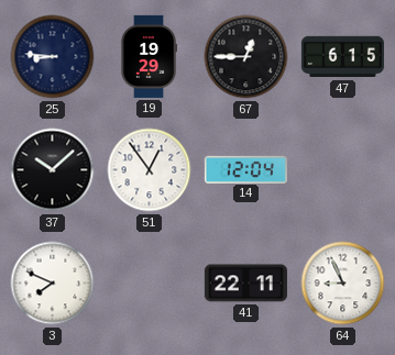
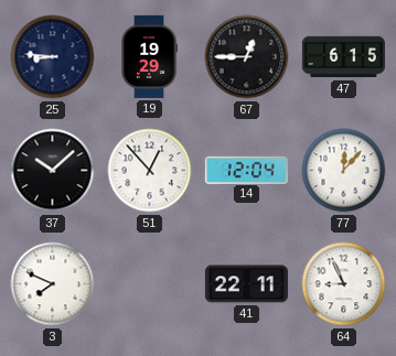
51: 12:54 -> 12:53
77: none -> 12:07
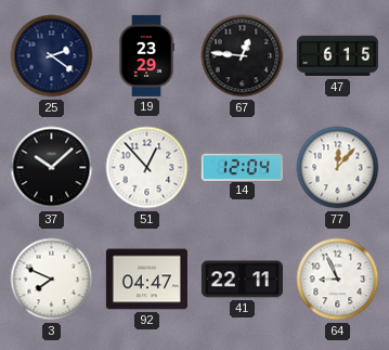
25: 8:46 -> 2:21
19: 19:29 -> 23:29
67: 12:45 -> 12:46
92: none -> 04:47
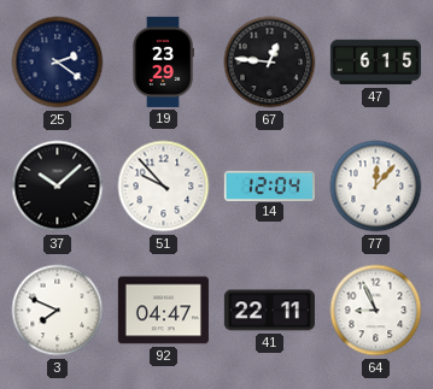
51: 12:53 -> 9:53
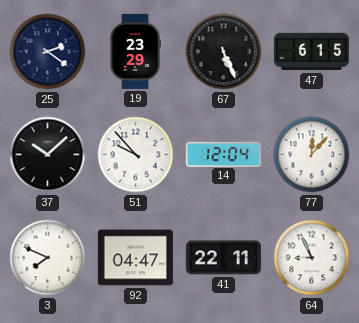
67: 12:46 -> 5:26
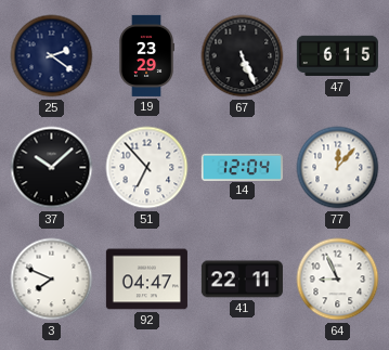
51: 9:53 -> 6:53
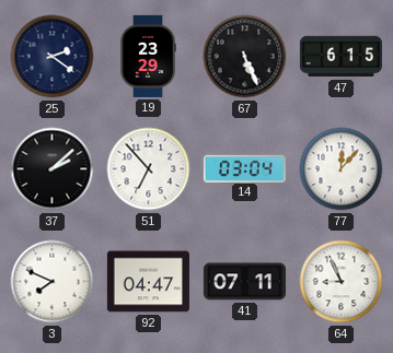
37: 10:08 -> 2:08
14: 12:04 -> 03:04
41: 22:11 -> 07:11
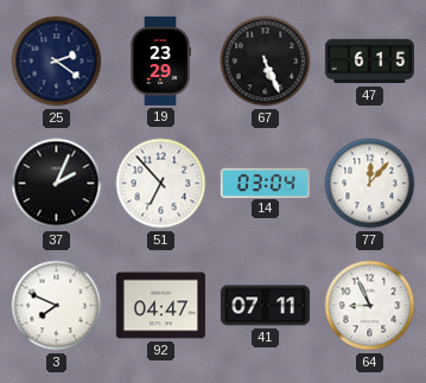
37: 2:08 -> 2:04
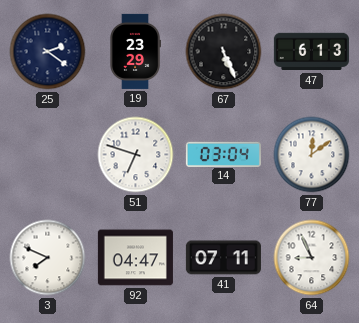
47: 6:15 -> 6:13
37: 2:04 -> none
51: 6:53 -> 6:48
77: 12:07 -> 12:09
